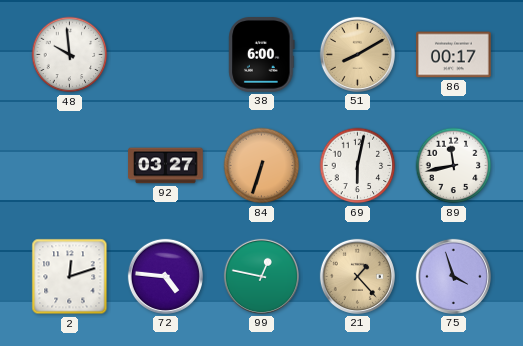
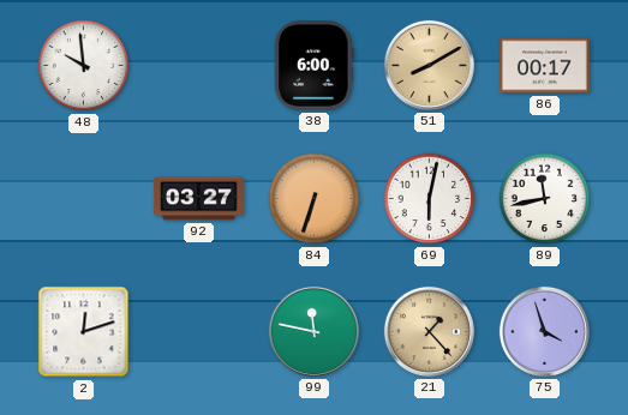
72: 4:46 -> none
99: 12:47 -> 11:47
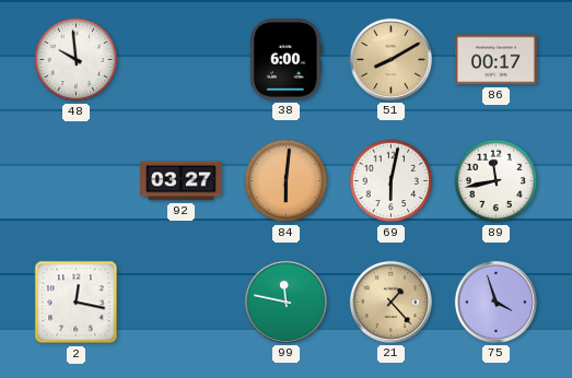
84: 6:33 -> 6:01
2: 12:12 -> 12:17
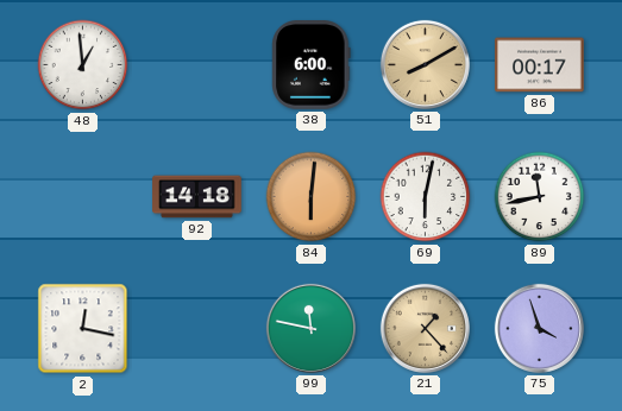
48: 9:59 -> 12:59
92: 03:27 -> 14:18
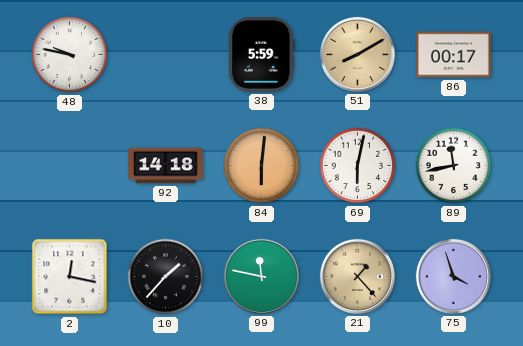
48: 12:59 -> 9:47
38: 6:00 -> 5:59
10: none -> 1:37
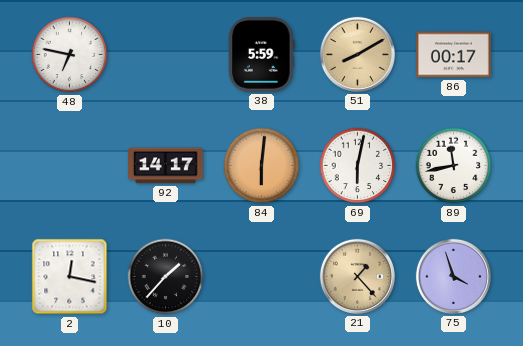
48: 9:47 -> 6:47
92: 14:18 -> 14:17
99: 11:47 -> none
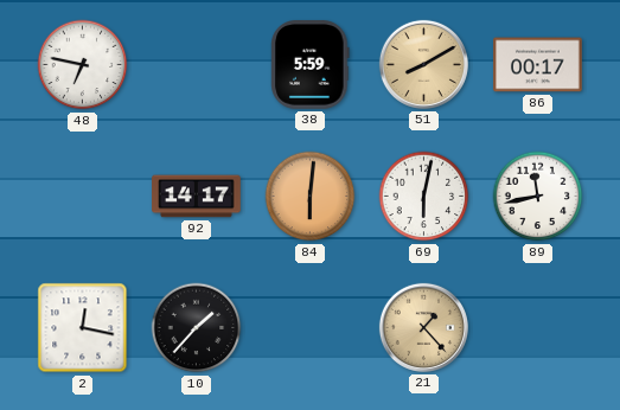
75: 3:57 -> none
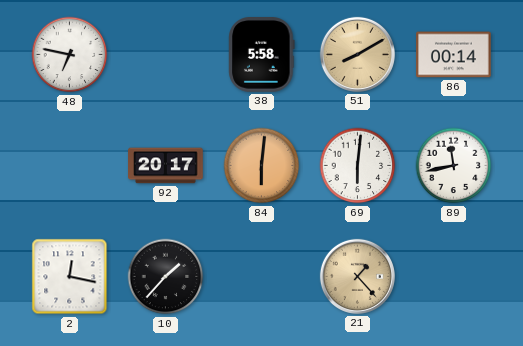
38: 5:59 -> 5:58
86: 00:17 -> 00:14
92: 14:17 -> 20:17
69: 6:02 -> 6:01
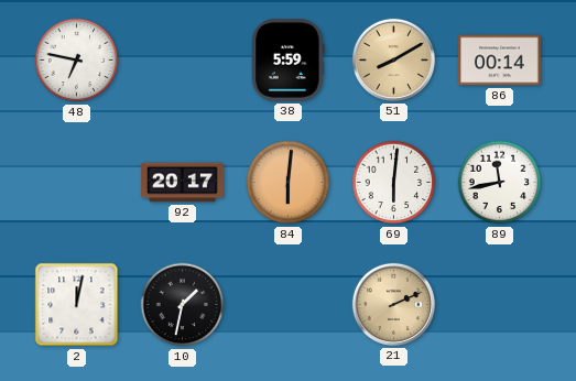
38: 5:58 -> 5:59
2: 12:17 -> 12:02
10: 1:37 -> 1:32
21: 1:23 -> 2:11
